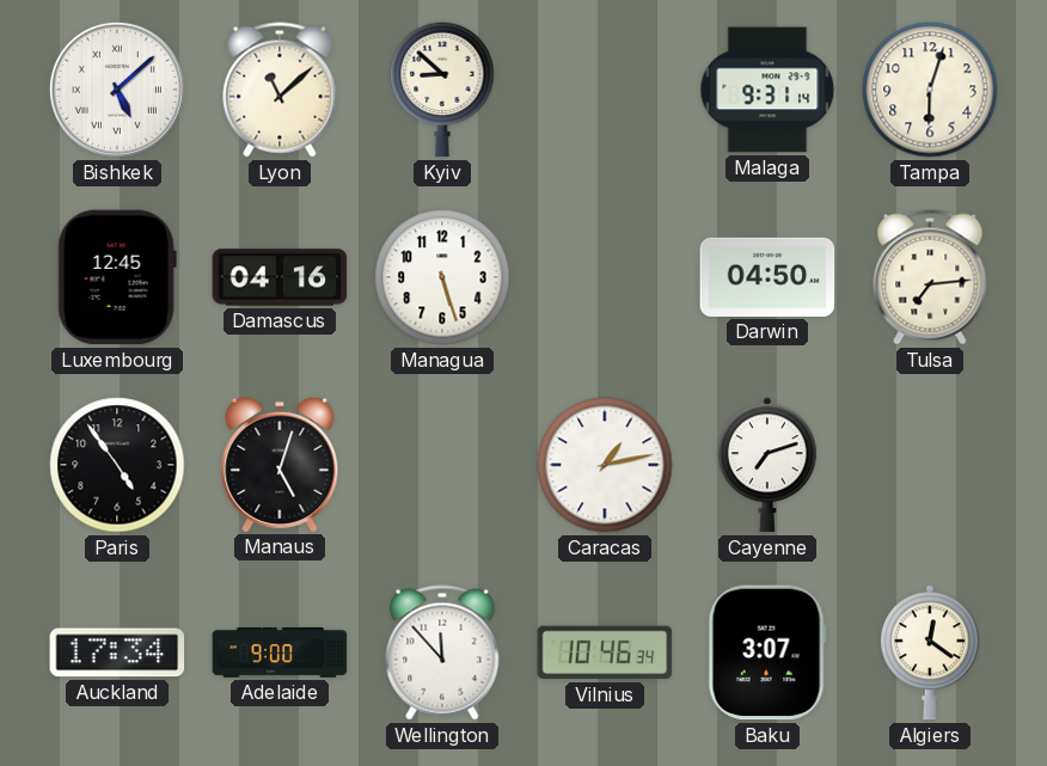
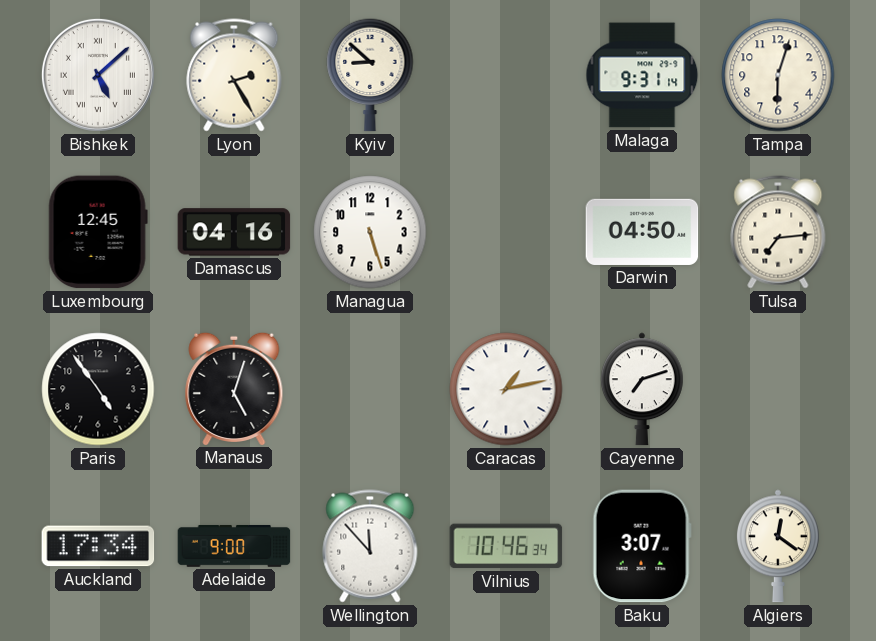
Lyon: 11:08 -> 2:25
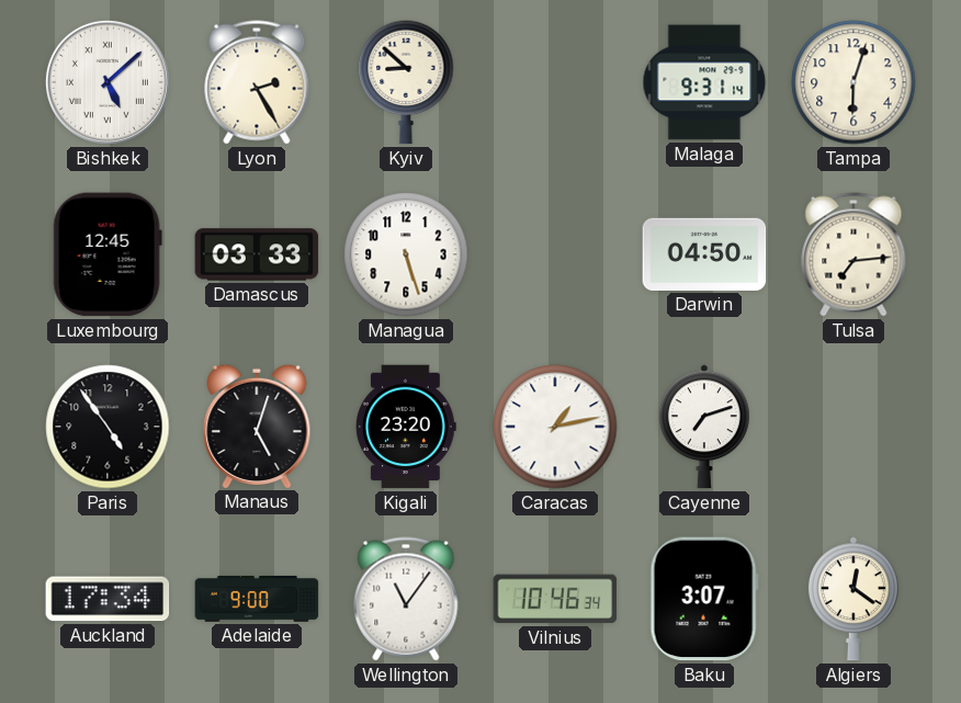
Damascus: 04:16 -> 03:33
Kigali: none -> 23:20
Wellington: 11:53 -> 11:06
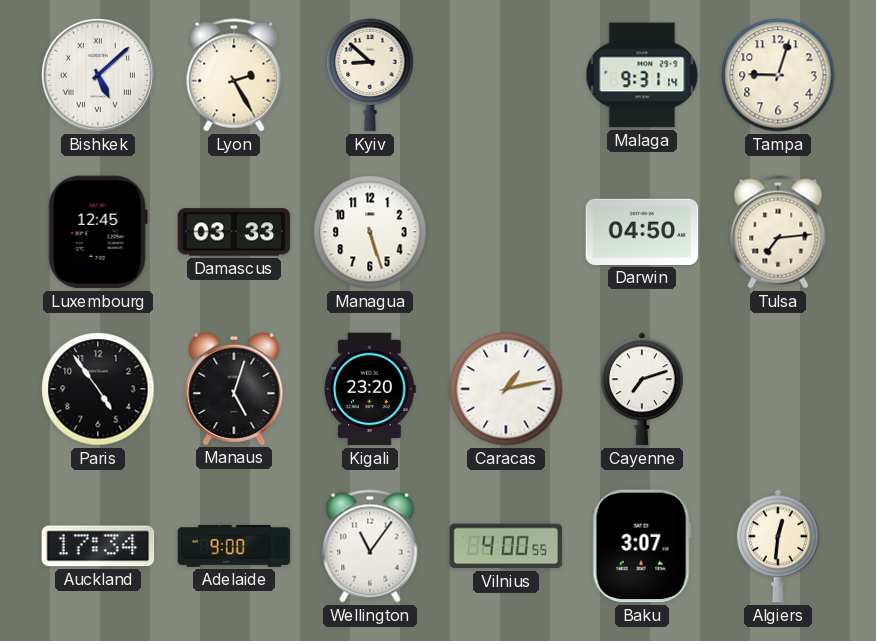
Tampa: 6:03 -> 9:03
Vilnius: 10:46 -> 4:00
Algiers: 12:21 -> 12:31
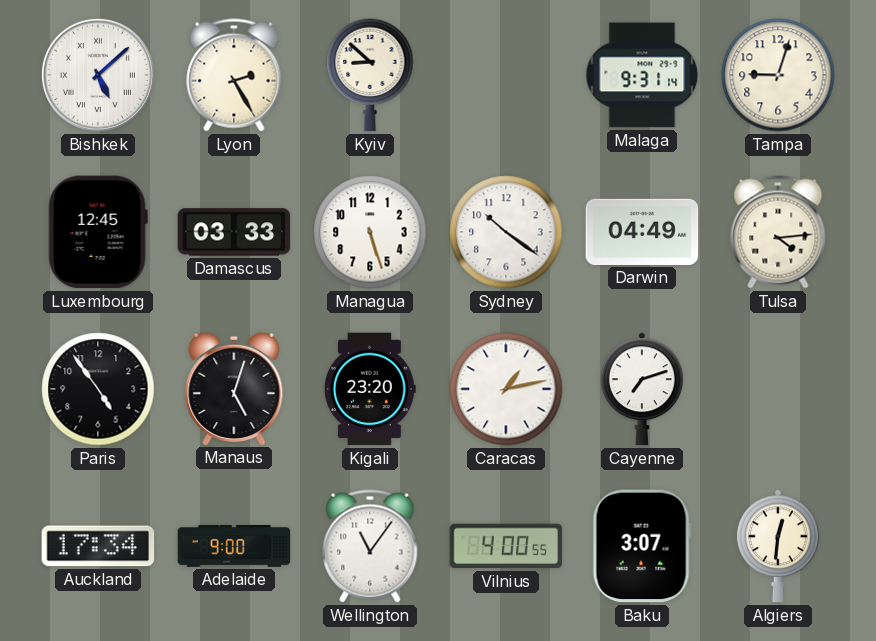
Sydney: none -> 10:21
Darwin: 04:50 -> 04:49
Tulsa: 7:14 -> 4:14
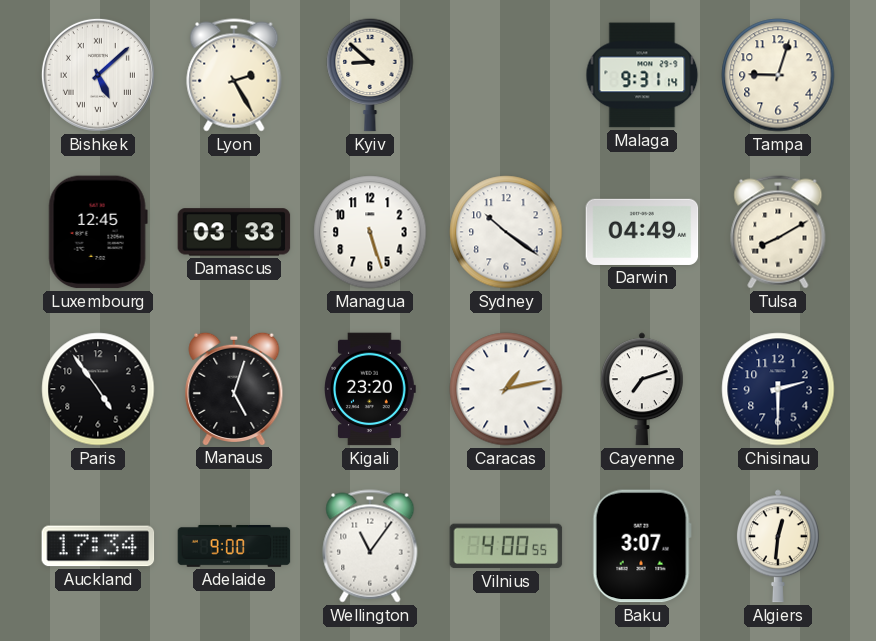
Tulsa: 4:14 -> 8:10
Chisinau: none -> 2:30
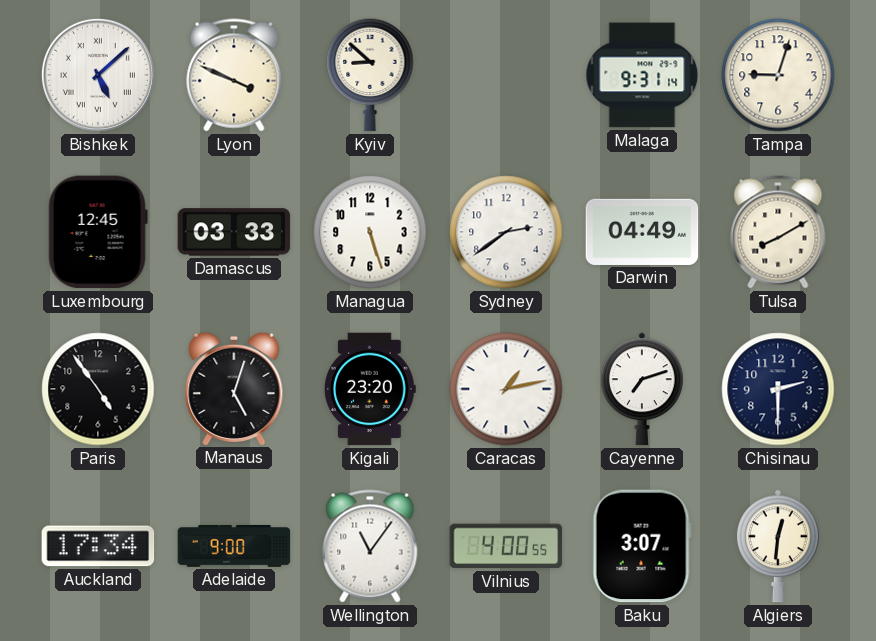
Lyon: 2:25 -> 3:49
Sydney: 10:21 -> 2:39
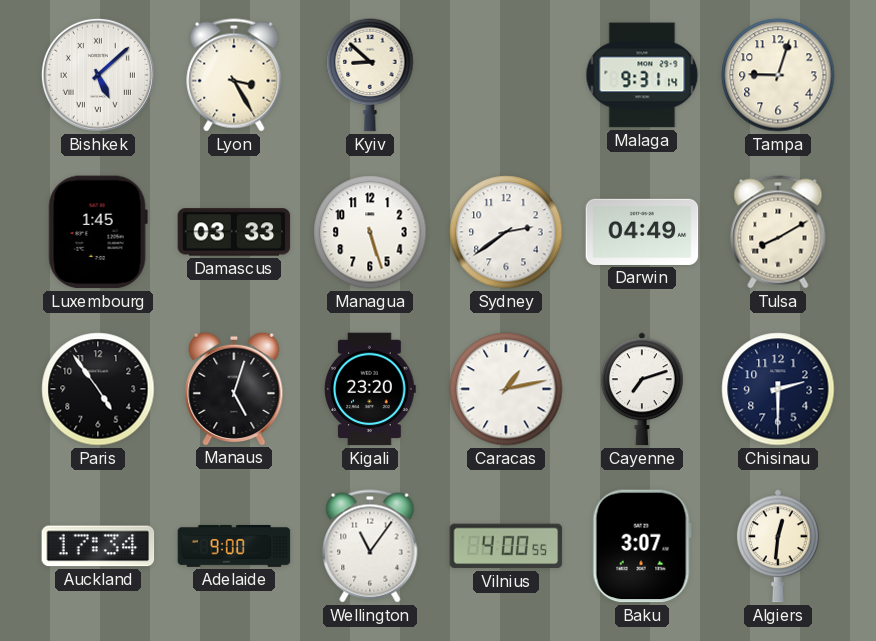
Lyon: 3:49 -> 3:25
Luxembourg: 12:45 -> 1:45
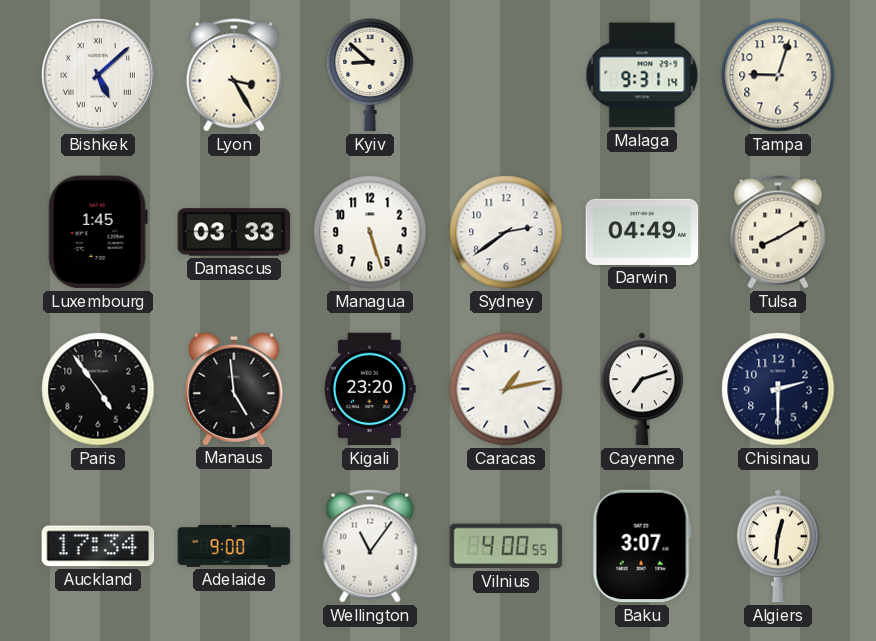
Manaus: 5:03 -> 4:59
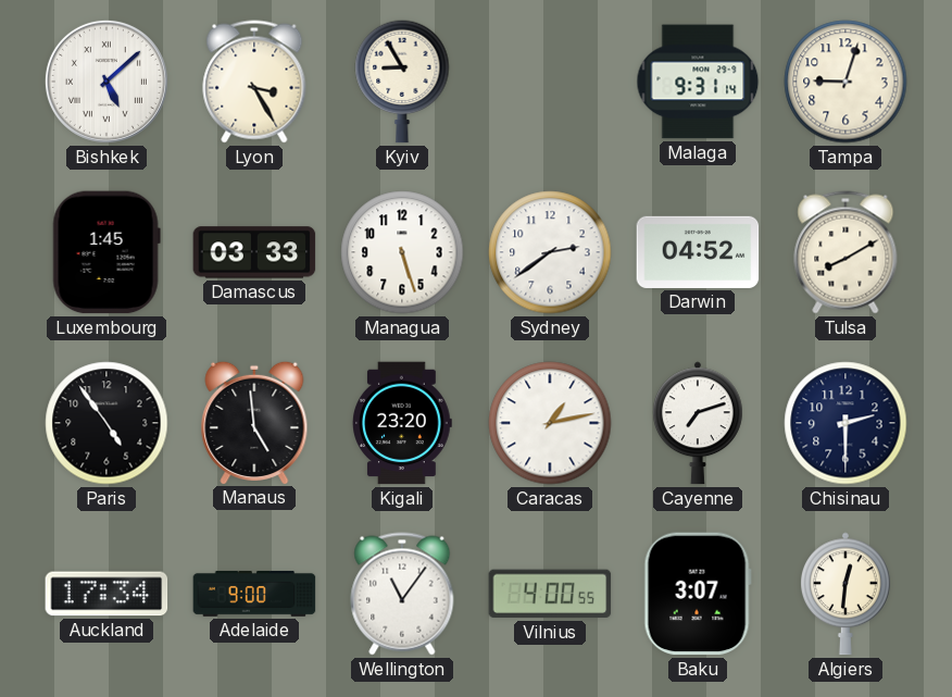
Kyiv: 8:52 -> 8:55
Darwin: 04:49 -> 04:52
